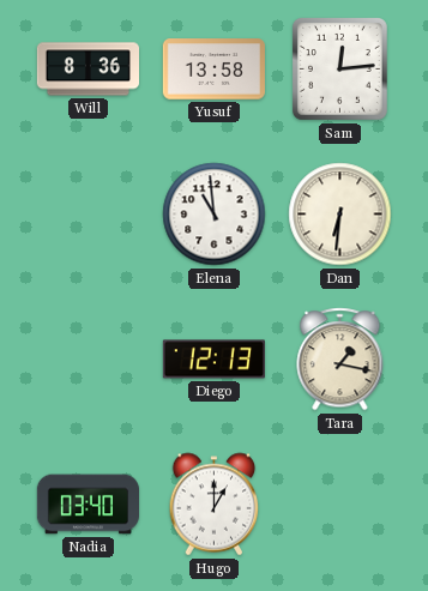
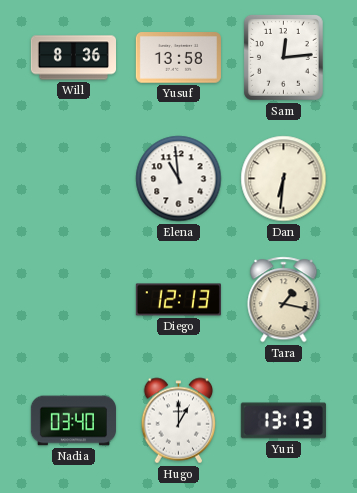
Yuri: none -> 13:13
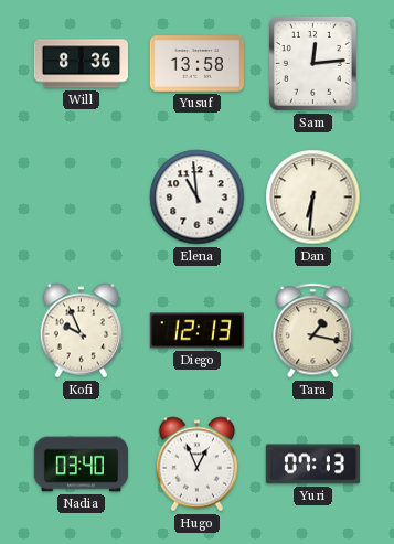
Kofi: none -> 9:56
Hugo: 1:00 -> 12:56
Yuri: 13:13 -> 07:13
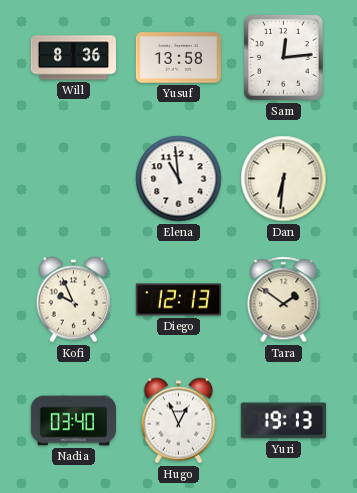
Tara: 1:17 -> 1:51
Yuri: 07:13 -> 19:13
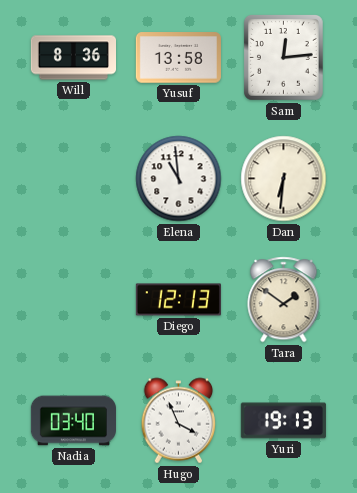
Kofi: 9:56 -> none
Hugo: 12:56 -> 3:56
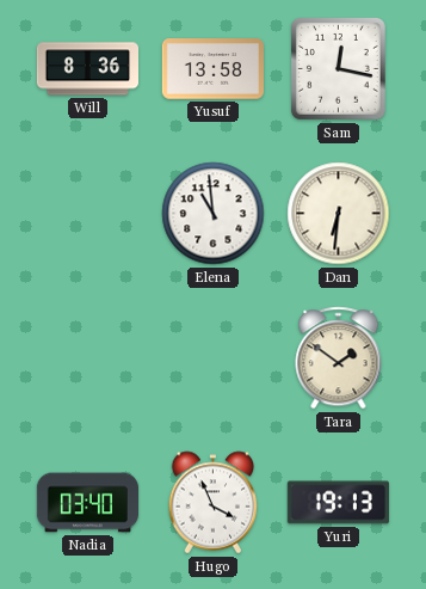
Sam: 12:14 -> 12:17
Diego: 12:13 -> none
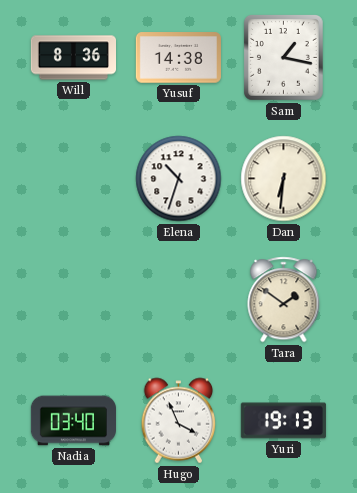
Yusuf: 13:58 -> 14:38
Sam: 12:17 -> 1:17
Elena: 10:59 -> 10:33
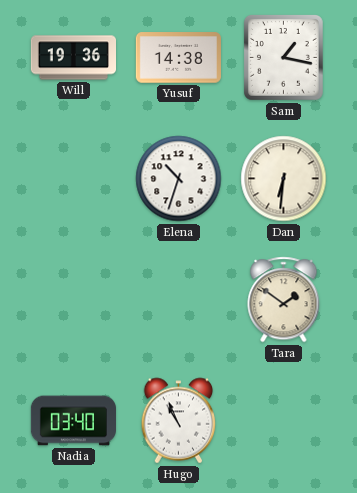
Will: 8:36 -> 19:36
Hugo: 3:56 -> 10:56
Yuri: 19:13 -> none
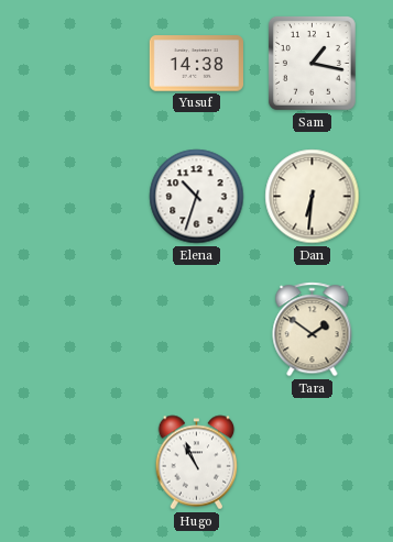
Will: 19:36 -> none
Nadia: 03:40 -> none
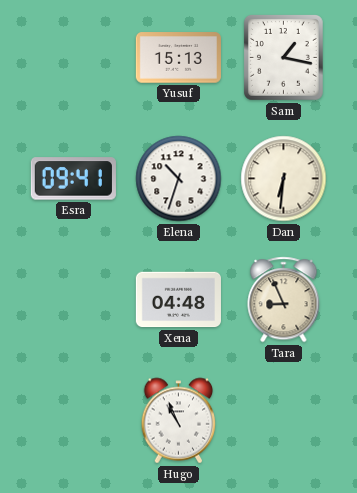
Yusuf: 14:38 -> 15:13
Esra: none -> 09:41
Xena: none -> 04:48
Tara: 1:51 -> 8:56
